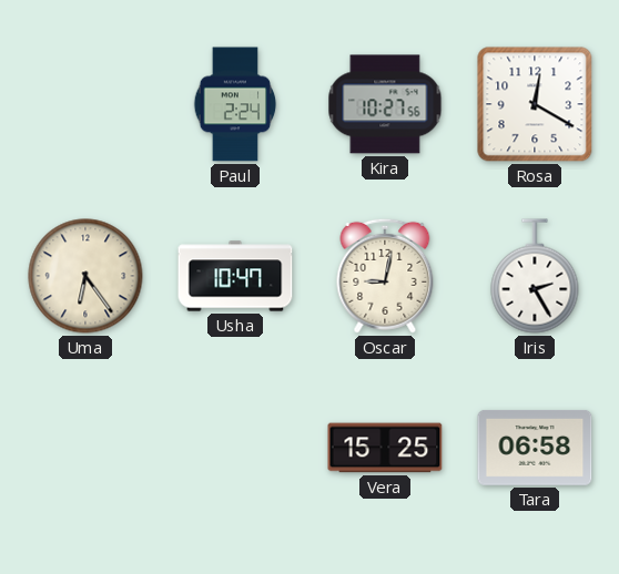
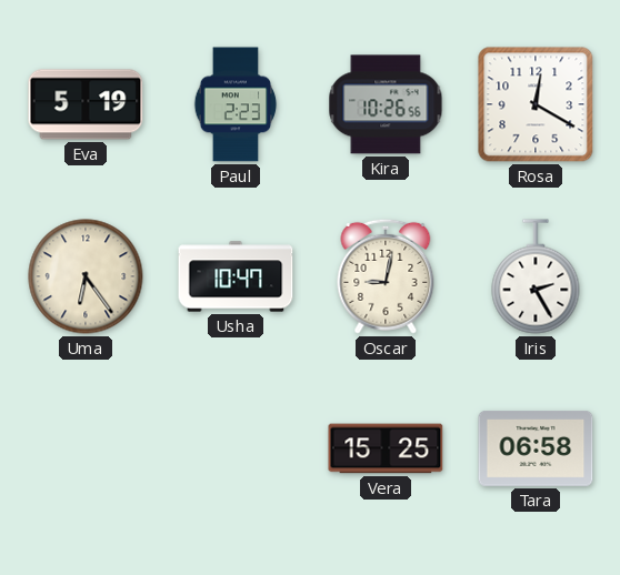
Eva: none -> 5:19
Paul: 2:24 -> 2:23
Kira: 10:27 -> 10:26
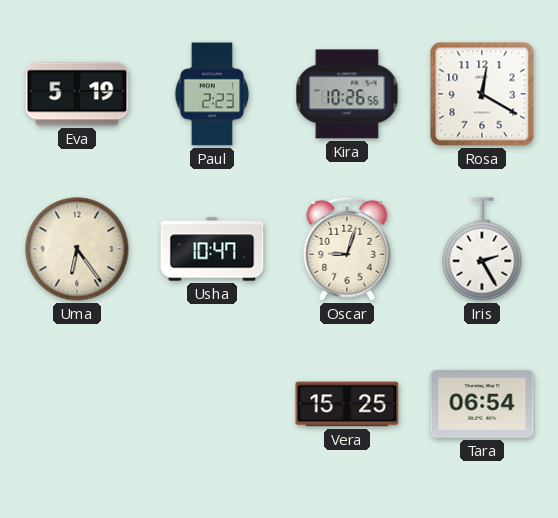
Oscar: 9:02 -> 9:03
Tara: 06:58 -> 06:54
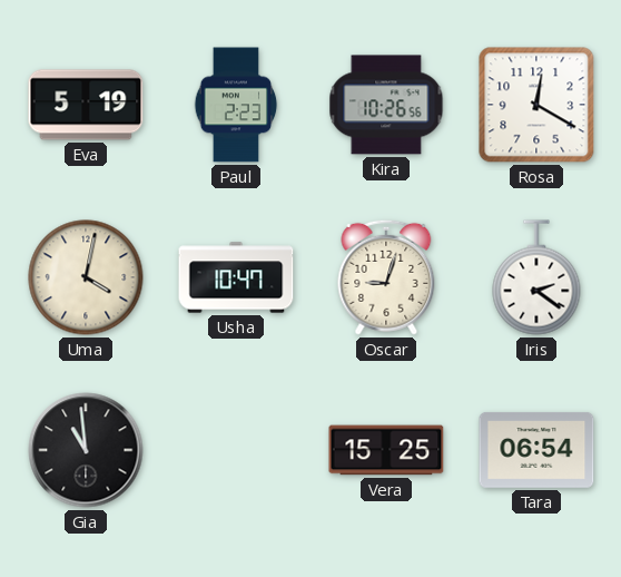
Uma: 6:24 -> 4:02
Iris: 2:25 -> 2:21
Gia: none -> 10:59
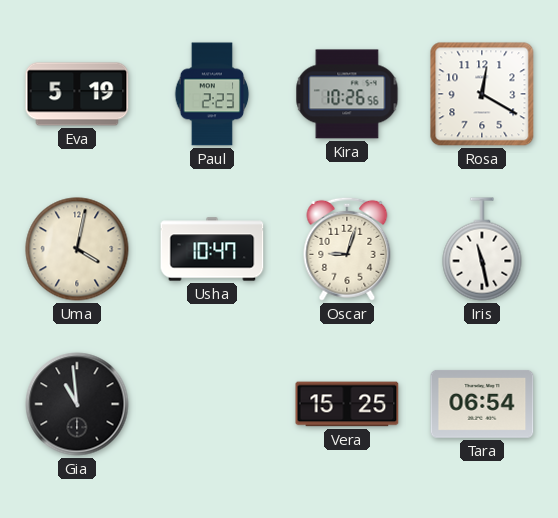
Iris: 2:21 -> 11:28
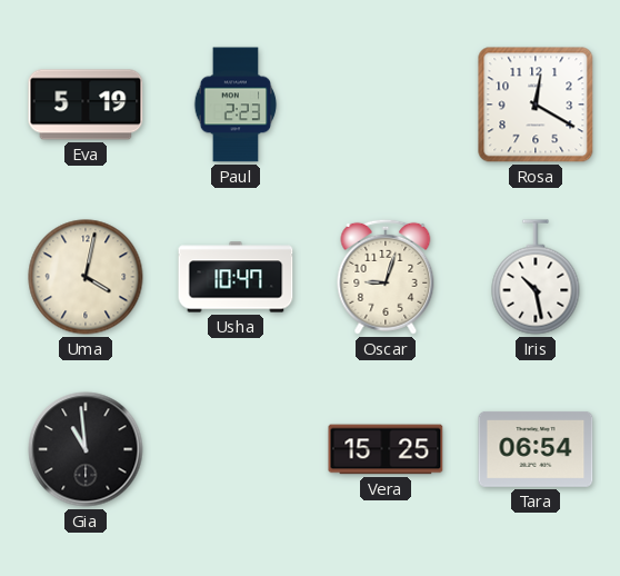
Kira: 10:26 -> none
Iris: 11:28 -> 10:28
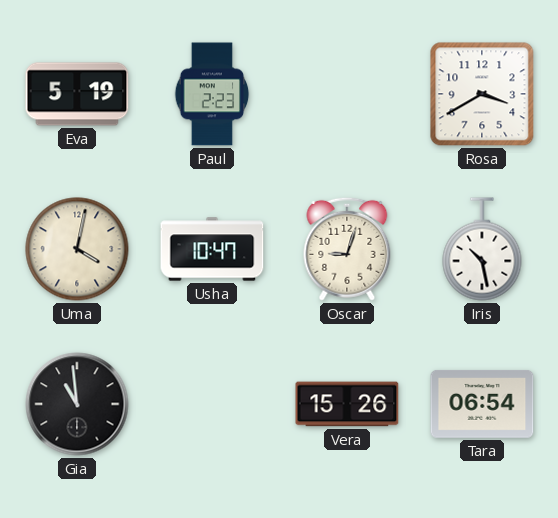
Rosa: 12:20 -> 3:40
Vera: 15:25 -> 15:26
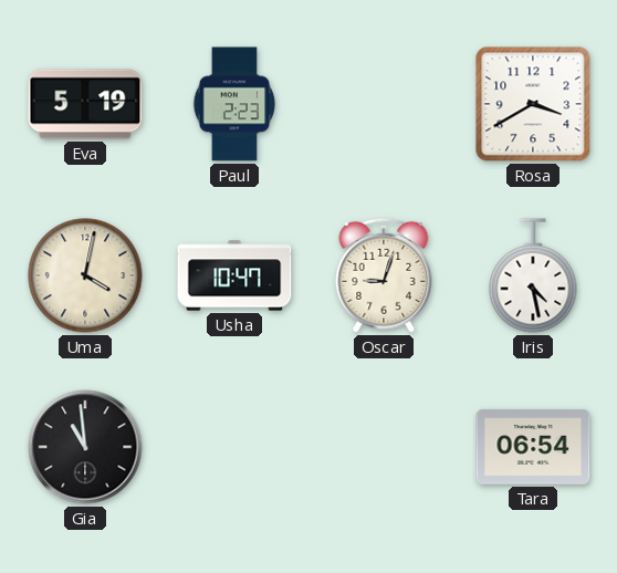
Iris: 10:28 -> 4:28
Vera: 15:26 -> none
